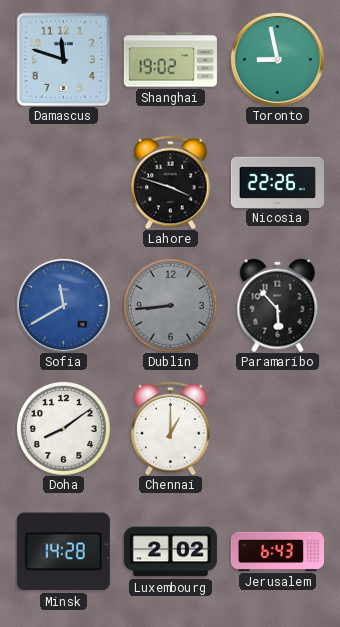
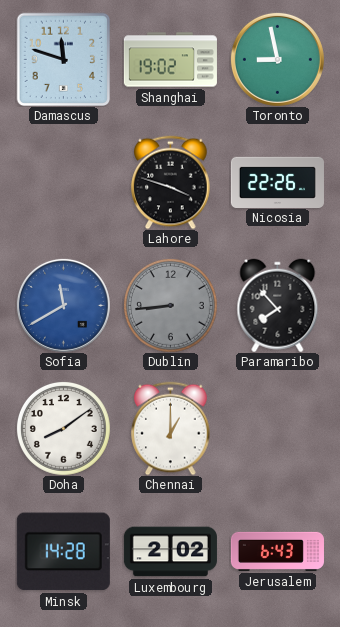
Paramaribo: 5:53 -> 7:53
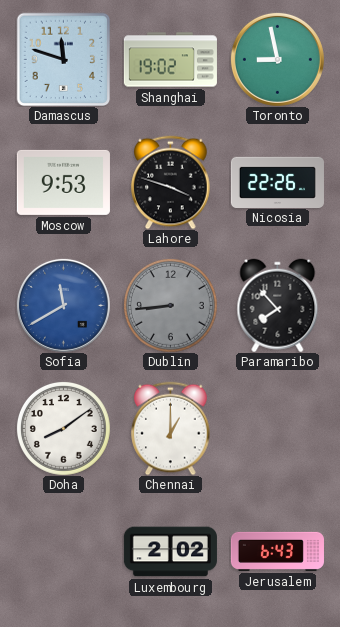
Moscow: none -> 9:53
Minsk: 14:28 -> none
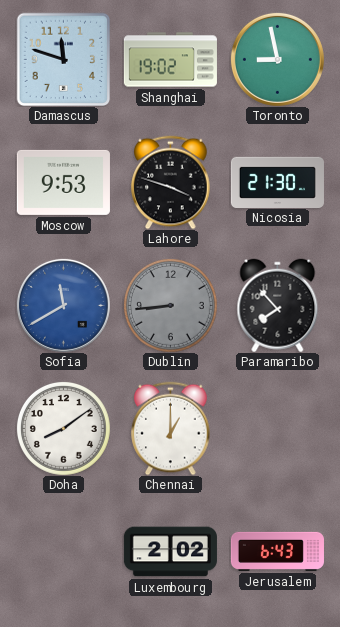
Nicosia: 22:26 -> 21:30
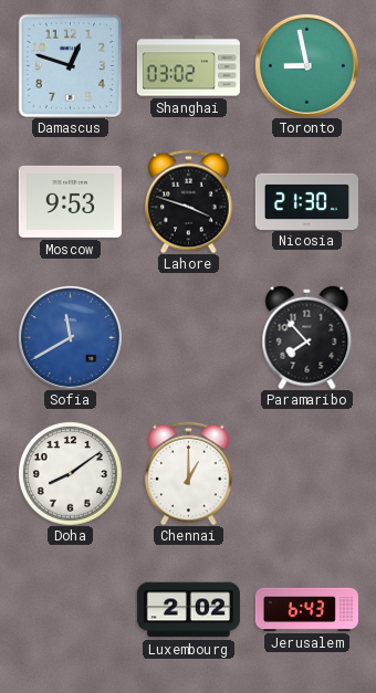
Damascus: 11:48 -> 12:48
Shanghai: 19:02 -> 03:02
Dublin: 8:44 -> none
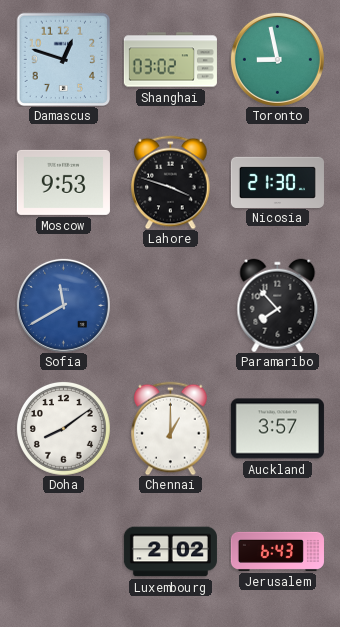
Auckland: none -> 3:57
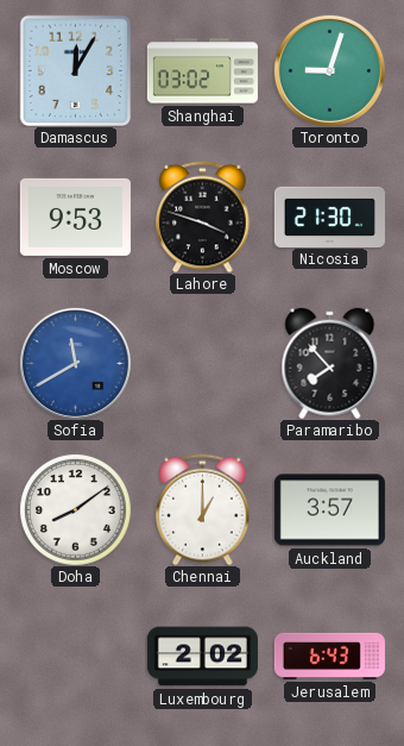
Damascus: 12:48 -> 12:05
Toronto: 8:58 -> 9:03
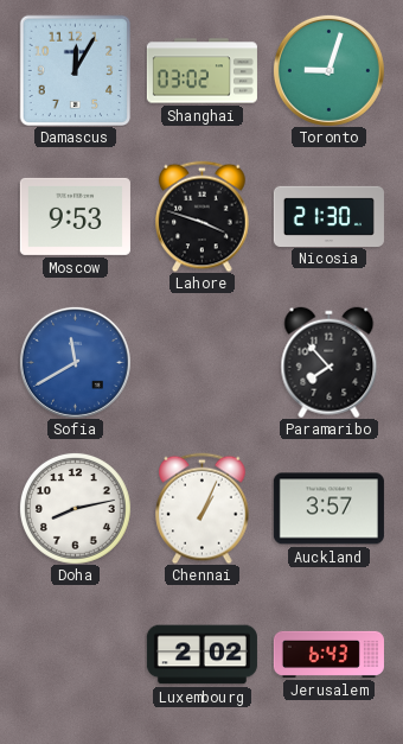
Doha: 8:09 -> 8:13
Chennai: 1:00 -> 1:04
